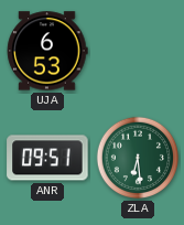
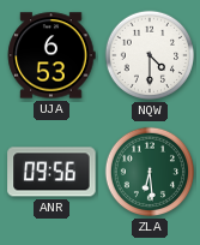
NQW: none -> 4:30
ANR: 09:51 -> 09:56
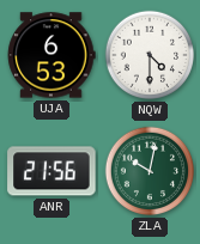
ANR: 09:56 -> 21:56
ZLA: 6:29 -> 10:02
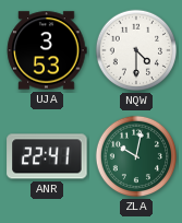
UJA: 6:53 -> 3:53
ANR: 21:56 -> 22:41
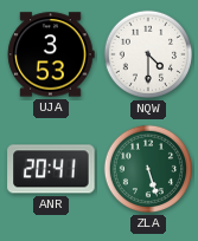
ANR: 22:41 -> 20:41
ZLA: 10:02 -> 5:27
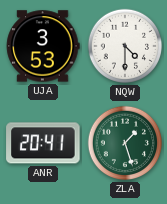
ZLA: 5:27 -> 1:27
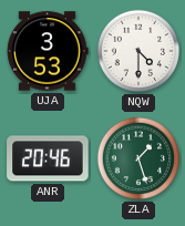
ANR: 20:41 -> 20:46
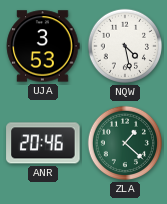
NQW: 4:30 -> 4:28
ZLA: 1:27 -> 1:22
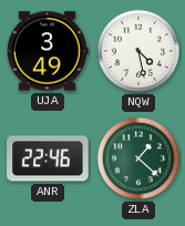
UJA: 3:53 -> 3:49
ANR: 20:46 -> 22:46
